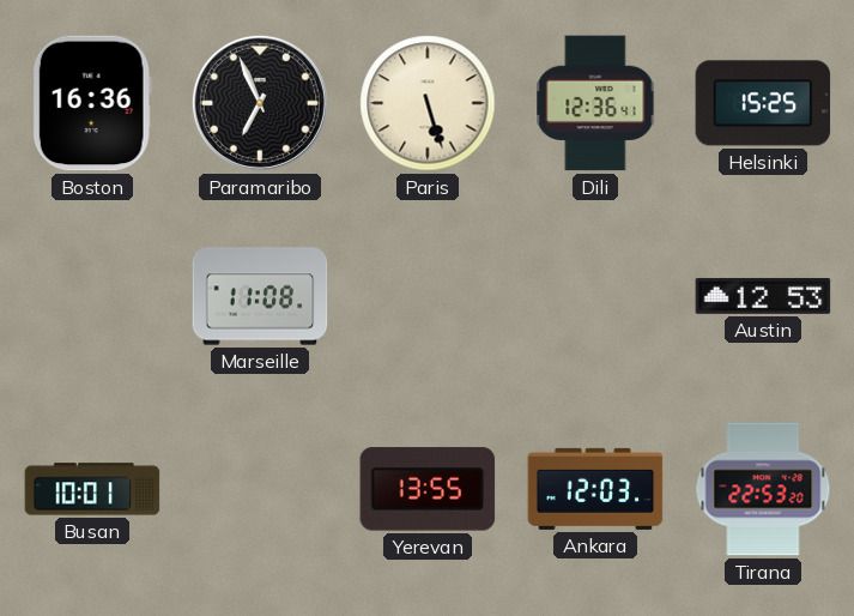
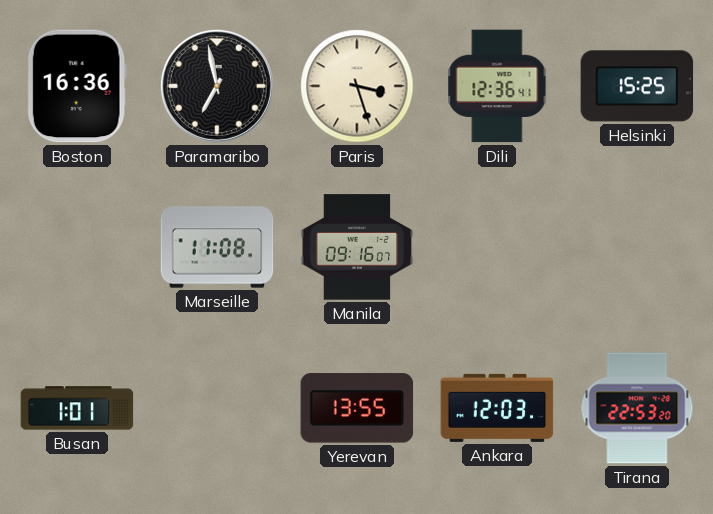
Paramaribo: 6:56 -> 6:58
Paris: 5:27 -> 3:27
Manila: none -> 09:16
Austin: 12:53 -> none
Busan: 10:01 -> 1:01
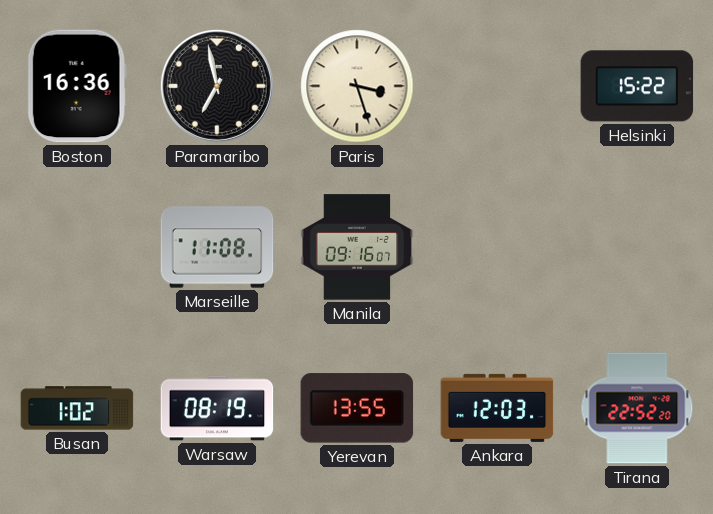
Dili: 12:36 -> none
Helsinki: 15:25 -> 15:22
Busan: 1:01 -> 1:02
Warsaw: none -> 08:19
Tirana: 22:53 -> 22:52
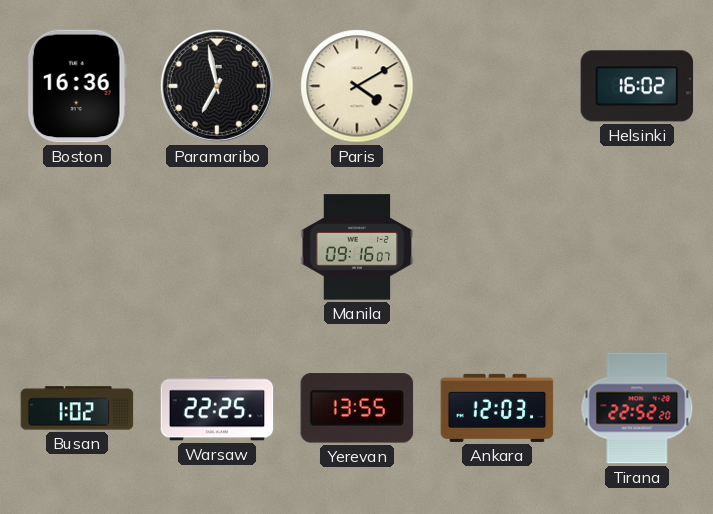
Paris: 3:27 -> 4:10
Helsinki: 15:22 -> 16:02
Marseille: 11:08 -> none
Warsaw: 08:19 -> 22:25
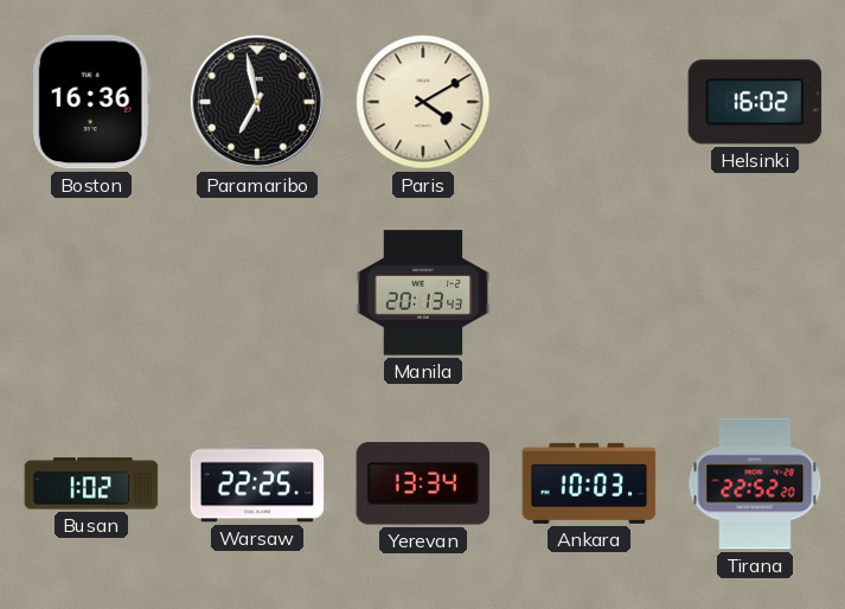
Manila: 09:16 -> 20:13
Yerevan: 13:55 -> 13:34
Ankara: 12:03 -> 10:03
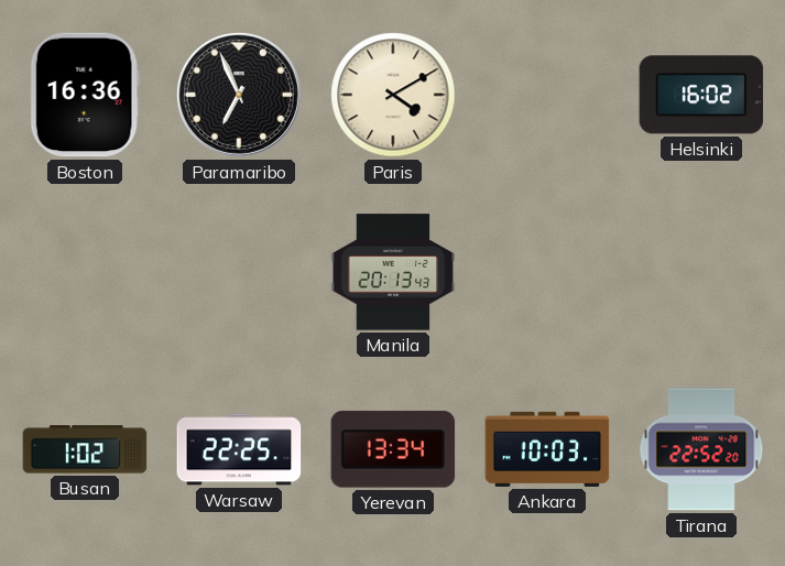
Paramaribo: 6:58 -> 6:56
